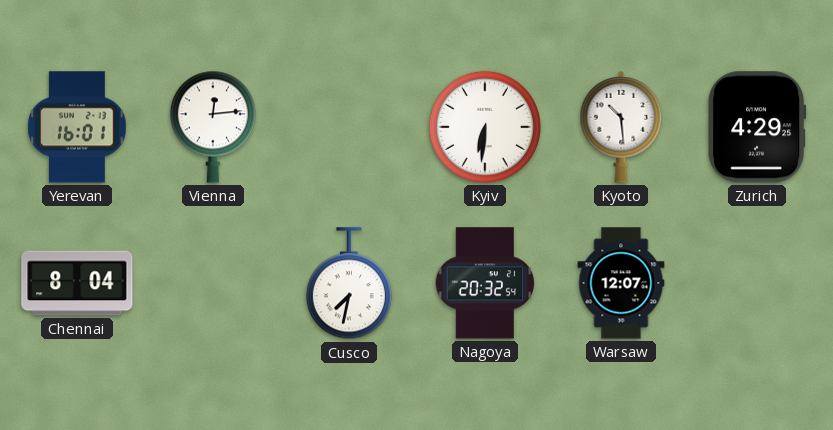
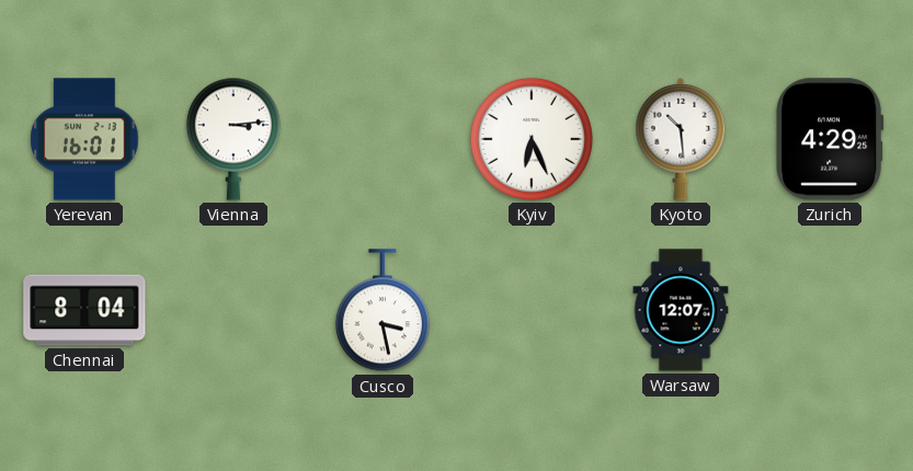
Vienna: 12:14 -> 3:14
Kyiv: 6:31 -> 6:26
Cusco: 7:32 -> 3:28
Nagoya: 20:32 -> none
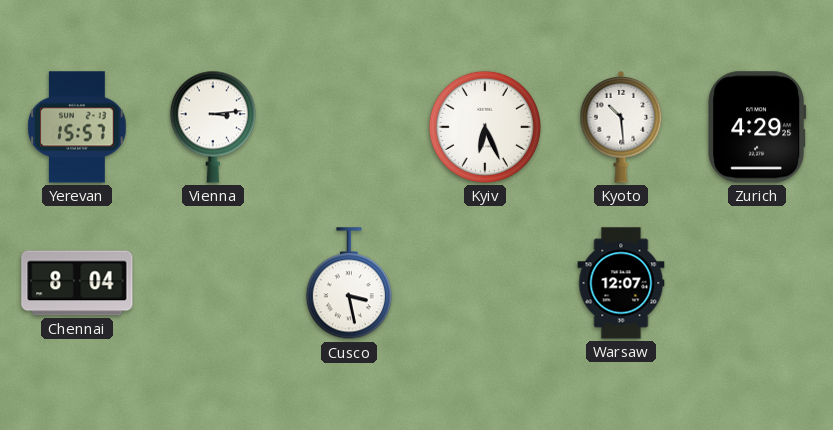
Yerevan: 16:01 -> 15:57
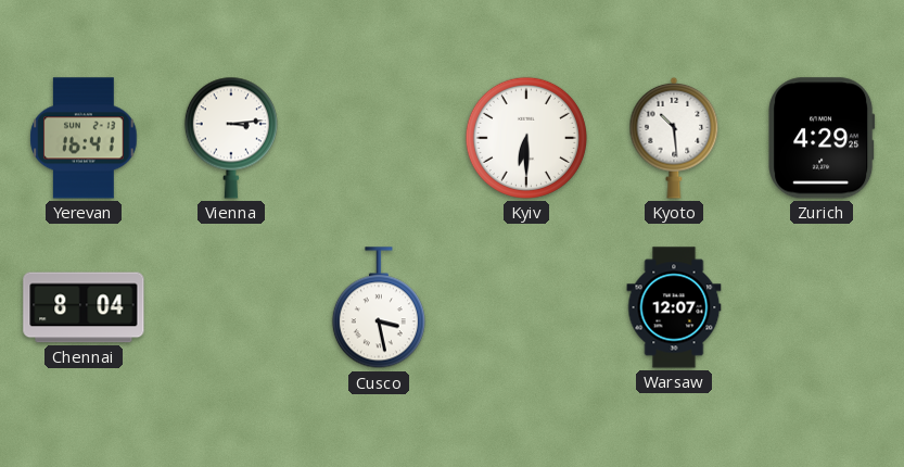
Yerevan: 15:57 -> 16:41
Kyiv: 6:26 -> 6:30
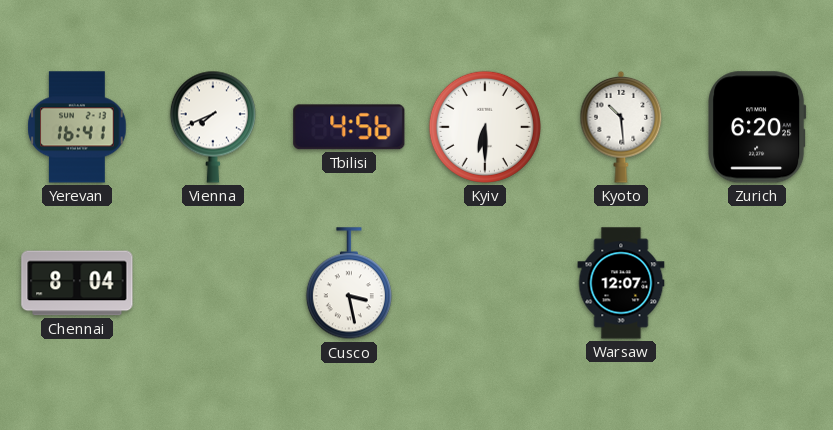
Vienna: 3:14 -> 7:41
Tbilisi: none -> 4:56
Zurich: 4:29 -> 6:20
